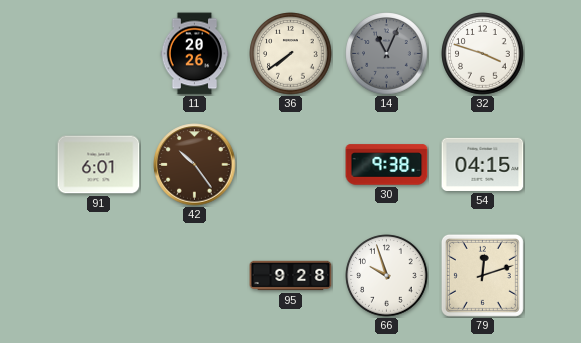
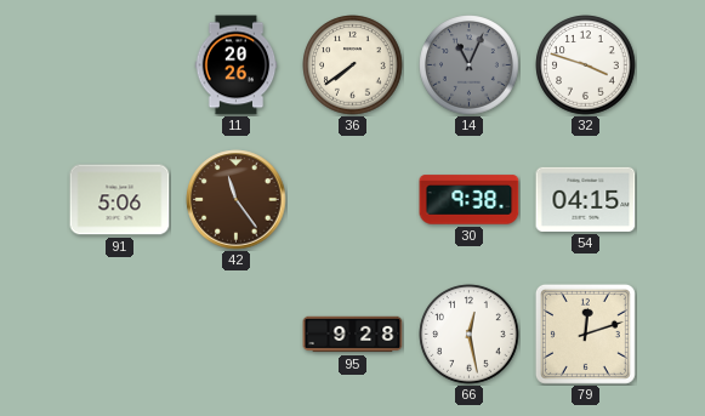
91: 6:01 -> 5:06
42: 10:24 -> 11:24
66: 9:57 -> 12:28
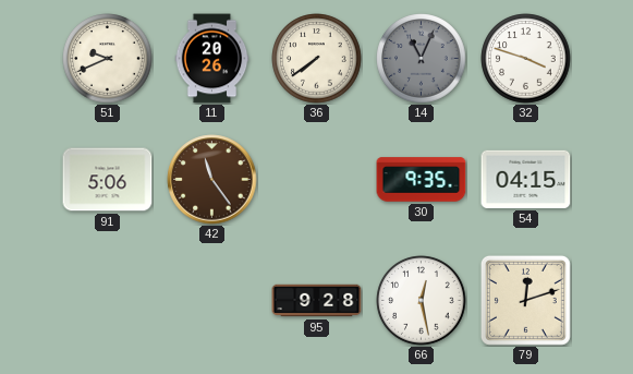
51: none -> 9:41
30: 9:38 -> 9:35
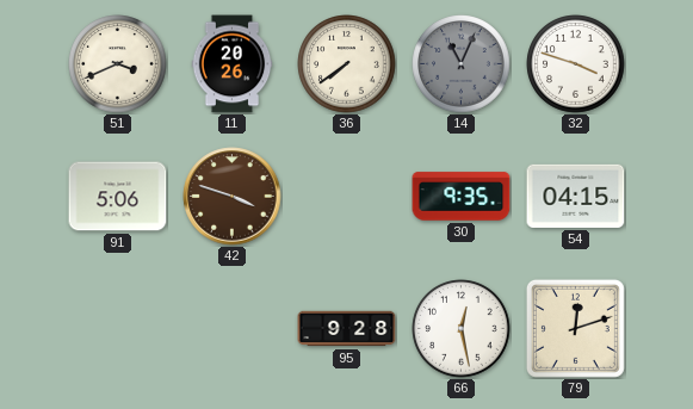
51: 9:41 -> 3:41
42: 11:24 -> 3:48
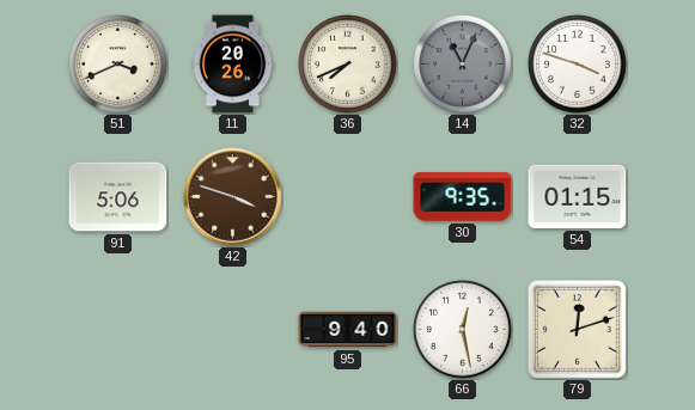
36: 7:39 -> 7:41
54: 04:15 -> 01:15
95: 9:28 -> 9:40
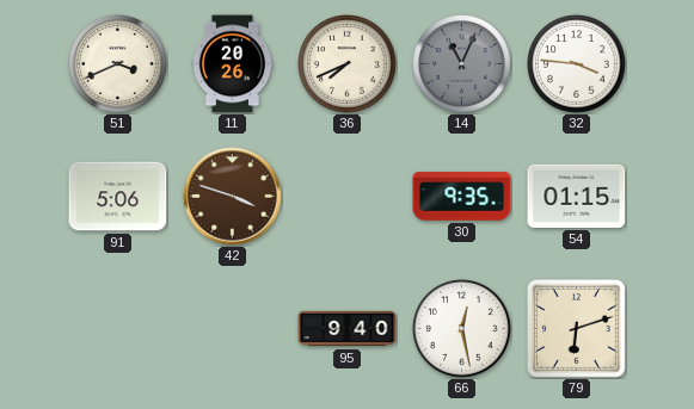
32: 3:48 -> 3:46
79: 12:12 -> 6:12
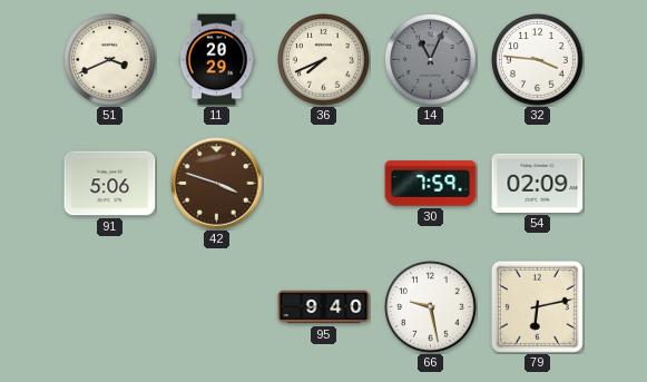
11: 20:26 -> 20:29
30: 9:35 -> 7:59
54: 01:15 -> 02:09
66: 12:28 -> 9:28
79: 6:12 -> 6:13
